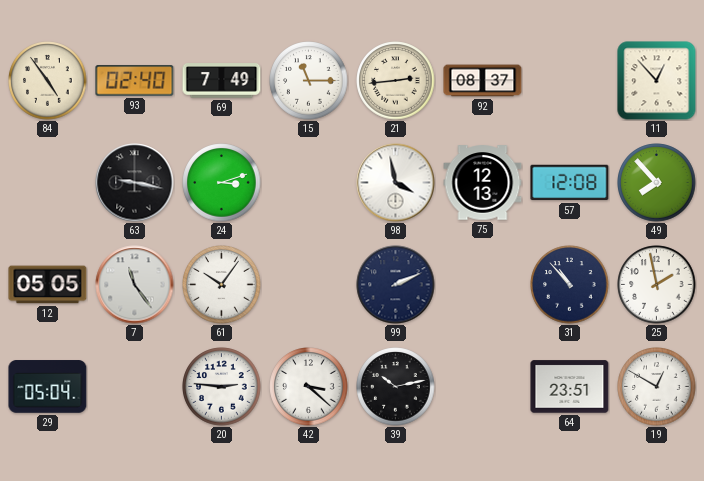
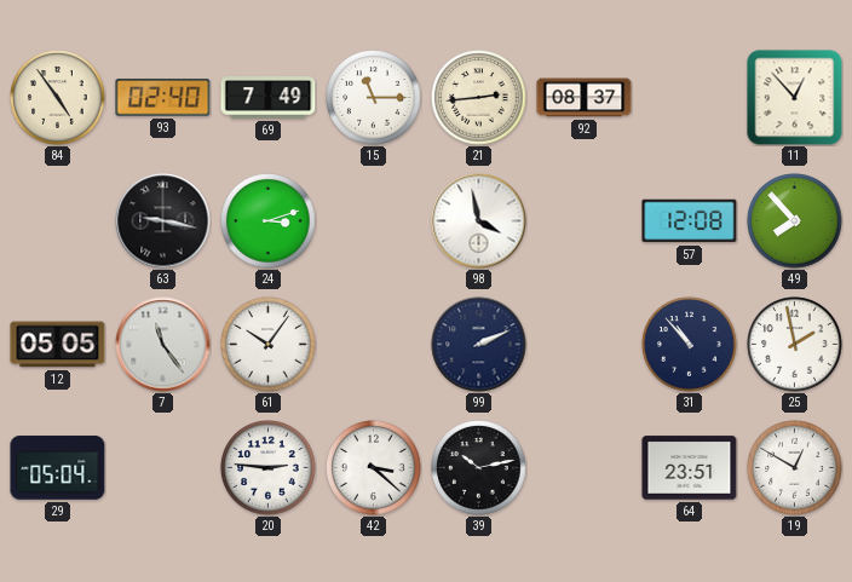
75: 12:13 -> none
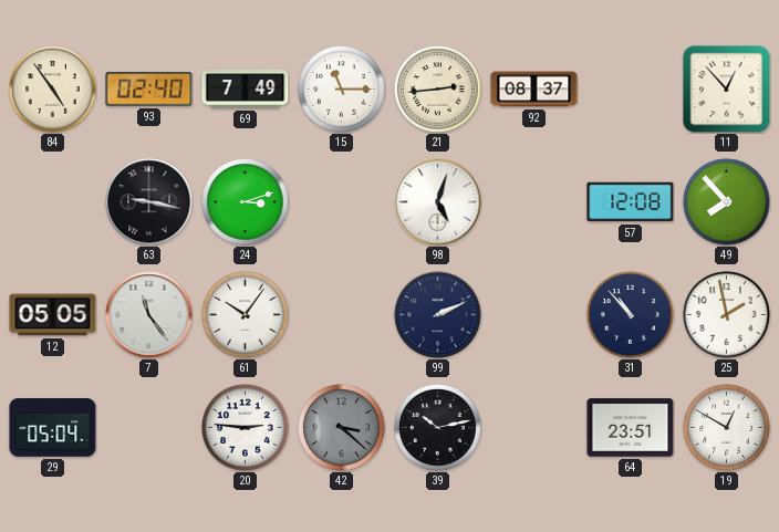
98: 3:58 -> 5:03
42 dial: white -> grey
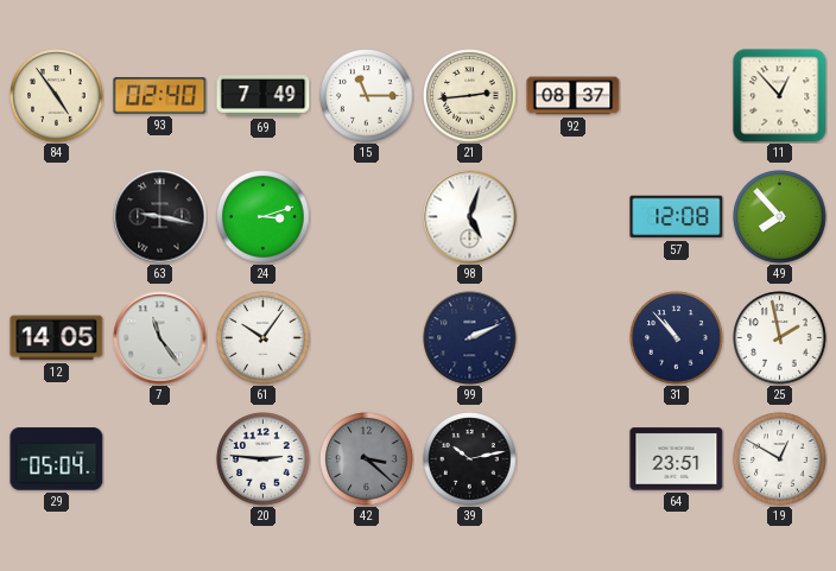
12: 05:05 -> 14:05
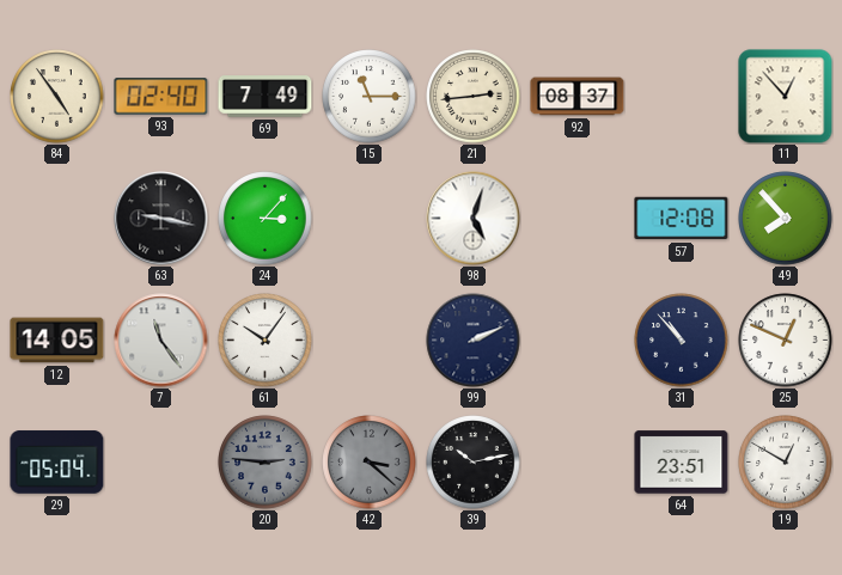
24: 3:12 -> 3:07
25: 1:58 -> 12:49
20 dial: white -> grey
